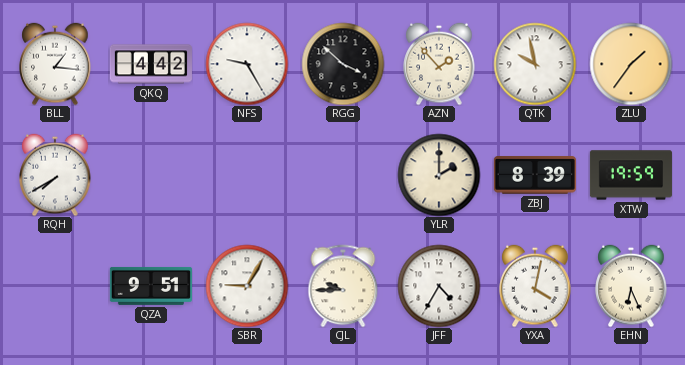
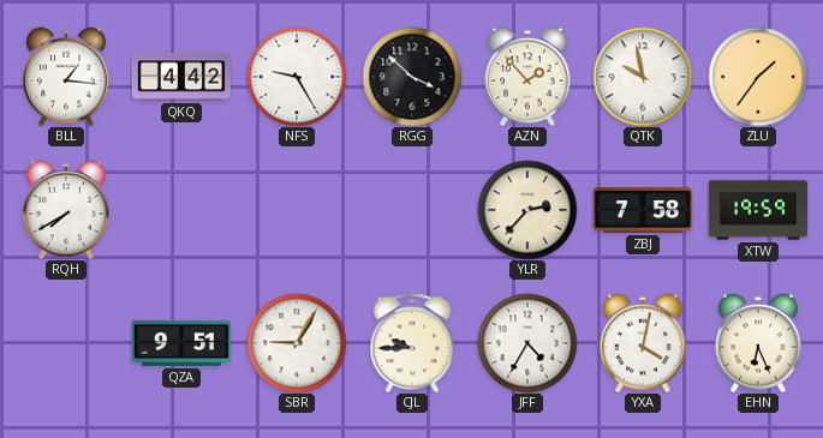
YLR: 2:00 -> 2:37
ZBJ: 8:39 -> 7:58
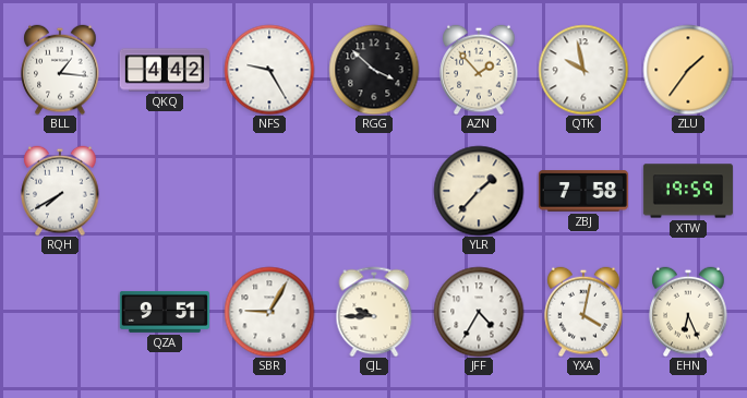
YLR: 2:37 -> 1:37
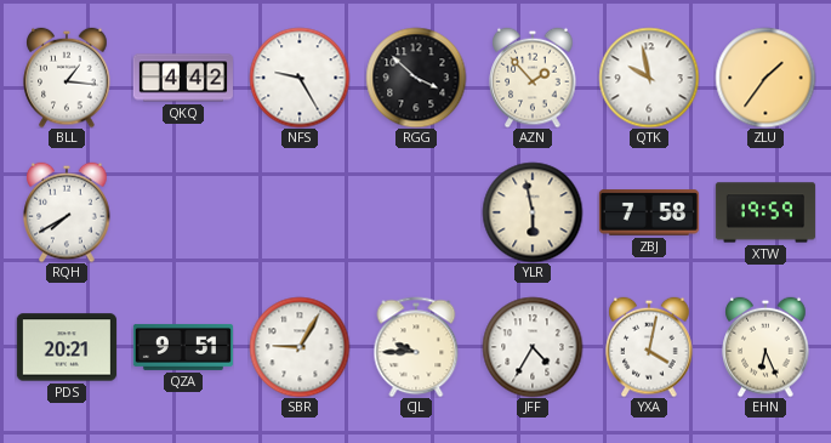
YLR: 1:37 -> 5:58
PDS: none -> 20:21
